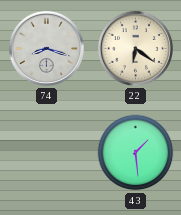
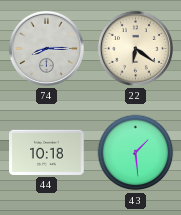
74: 8:18 -> 8:15
44: none -> 10:18
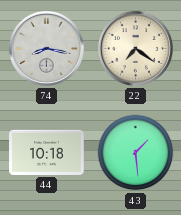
74: 8:15 -> 8:17
22: 6:21 -> 7:21
